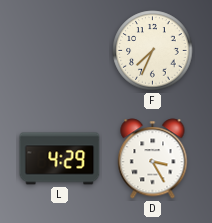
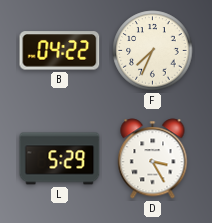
B: none -> 04:22
L: 4:29 -> 5:29
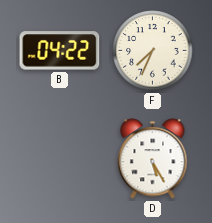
L: 5:29 -> none
D: 3:25 -> 5:25
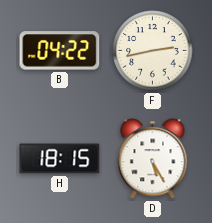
F: 7:34 -> 2:43
H: none -> 18:15
